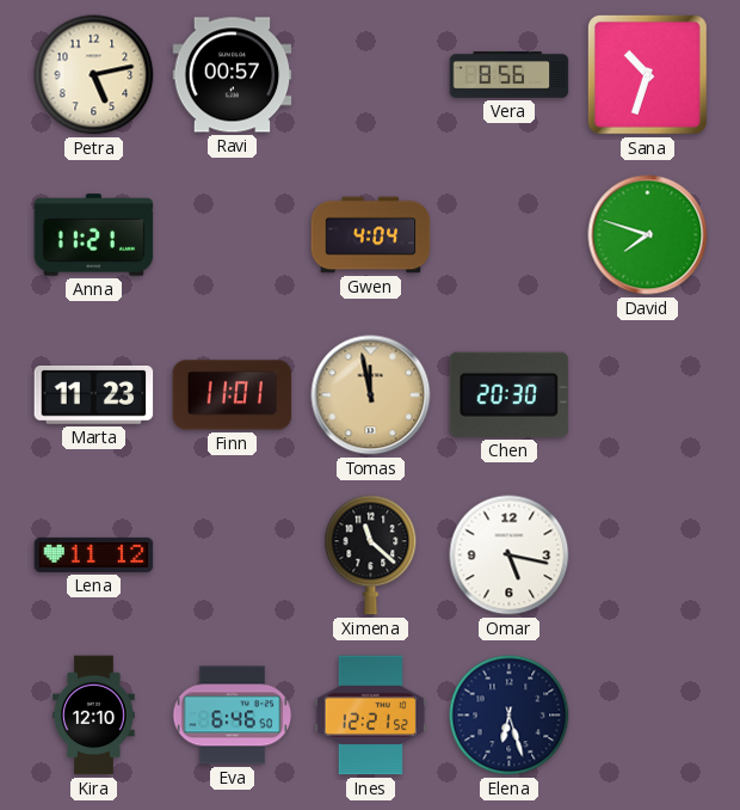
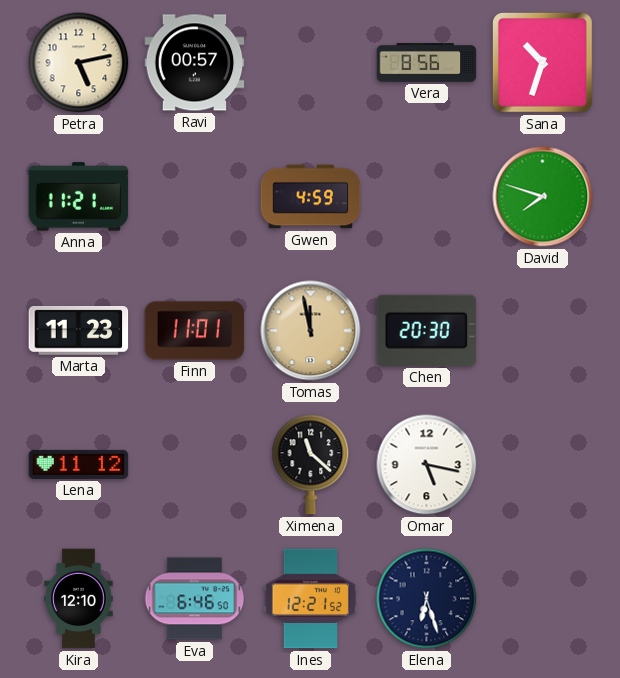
Gwen: 4:04 -> 4:59
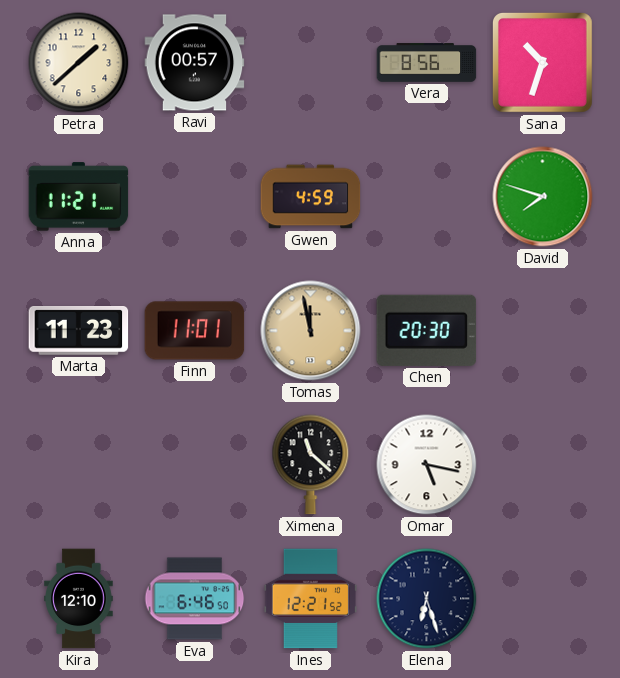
Petra: 5:13 -> 1:38
Lena: 11:12 -> none
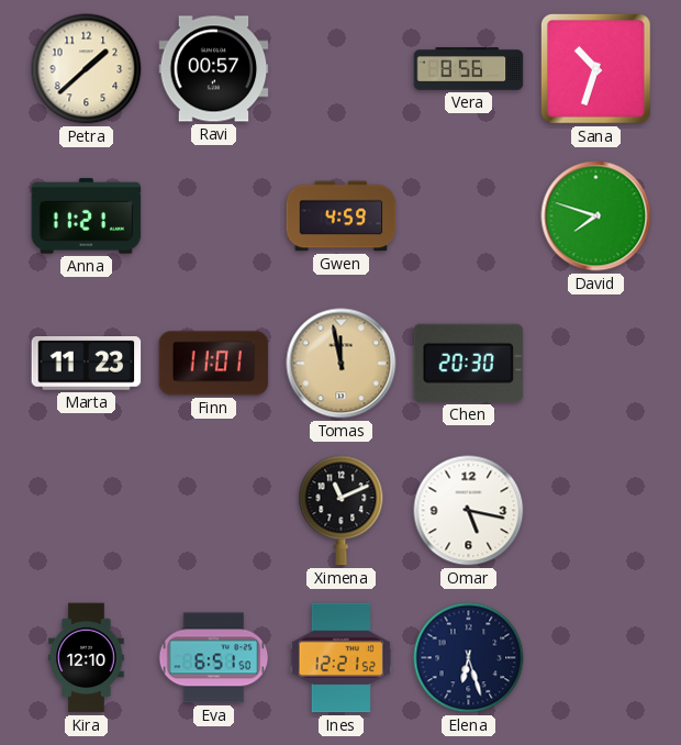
Ximena: 11:22 -> 11:11
Eva: 6:46 -> 6:51
